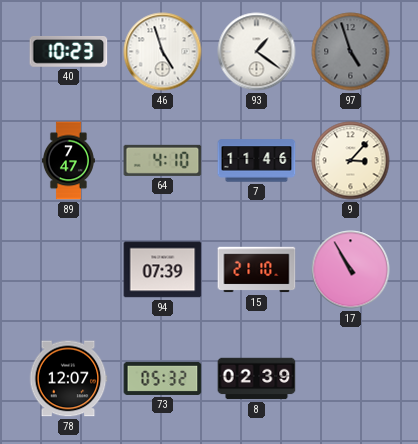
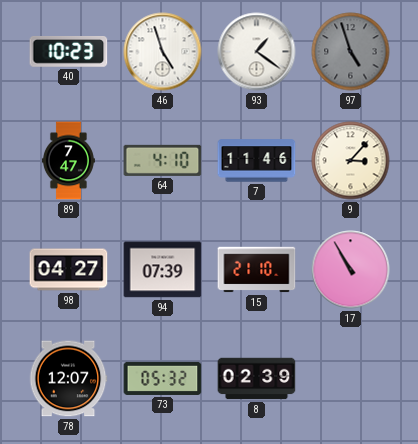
98: none -> 04:27
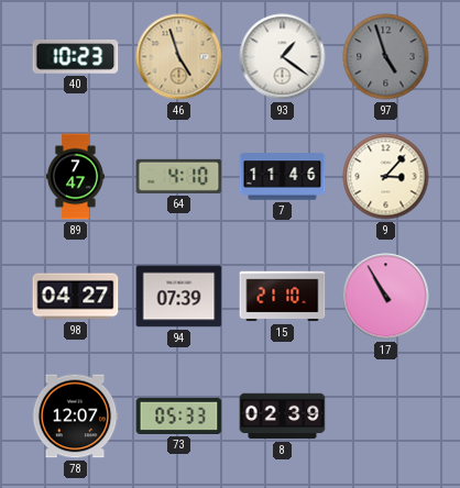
46 dial: white -> champagne
73: 05:32 -> 05:33
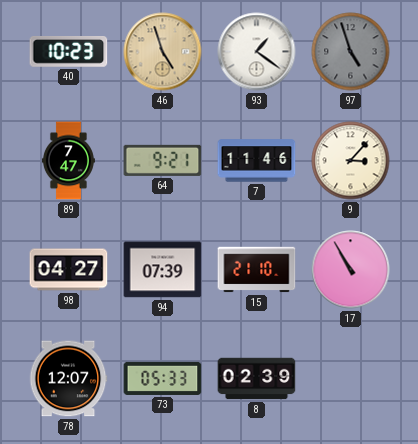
64: 4:10 -> 9:21
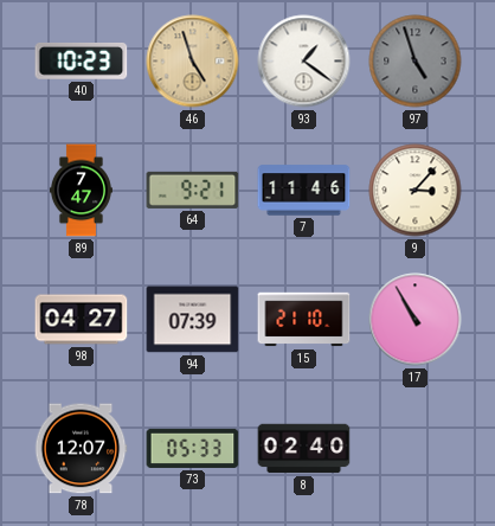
8: 02:39 -> 02:40
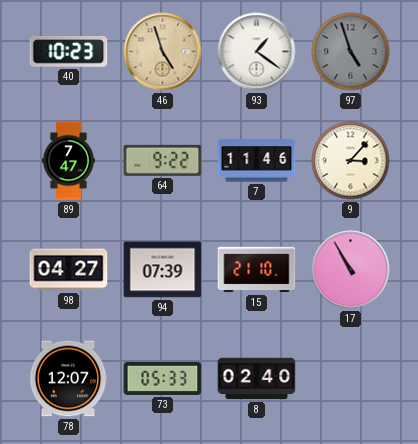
64: 9:21 -> 9:22
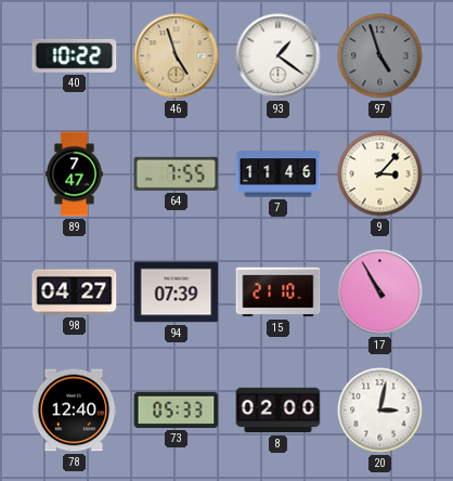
40: 10:23 -> 10:22
64: 9:22 -> 7:55
78: 12:07 -> 12:40
8: 02:40 -> 02:00
20: none -> 3:02
